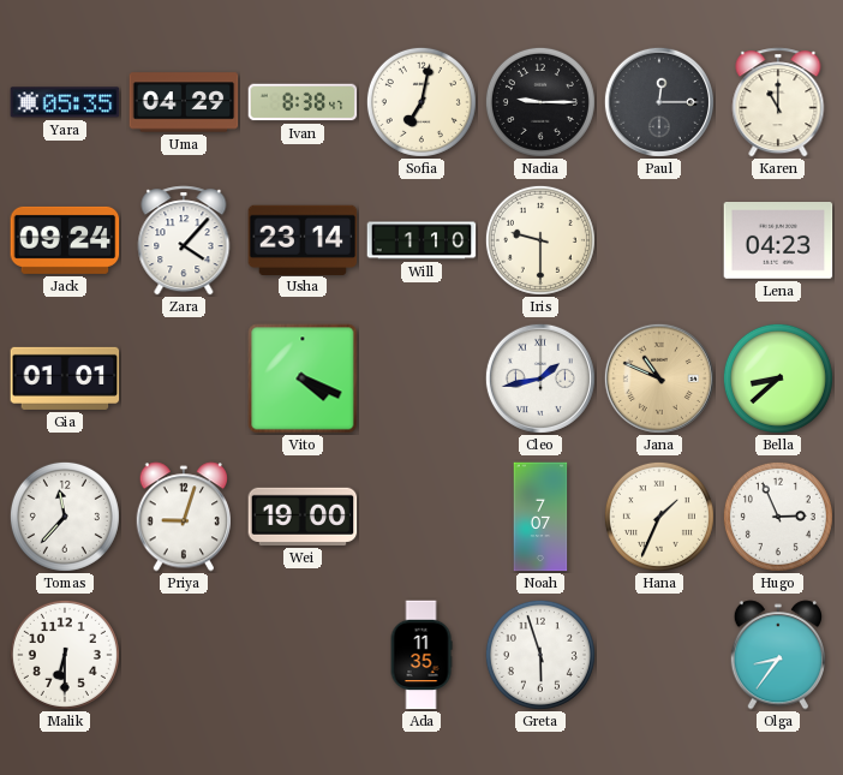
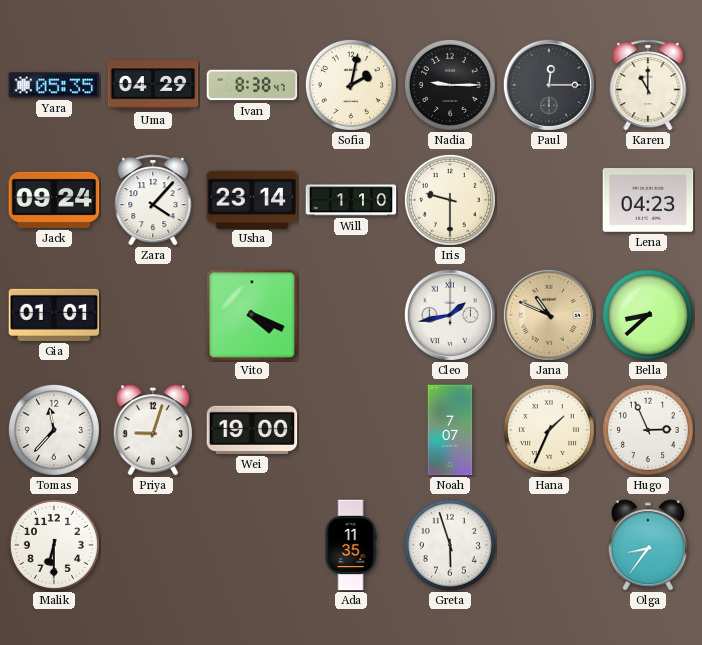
Sofia: 7:02 -> 2:02
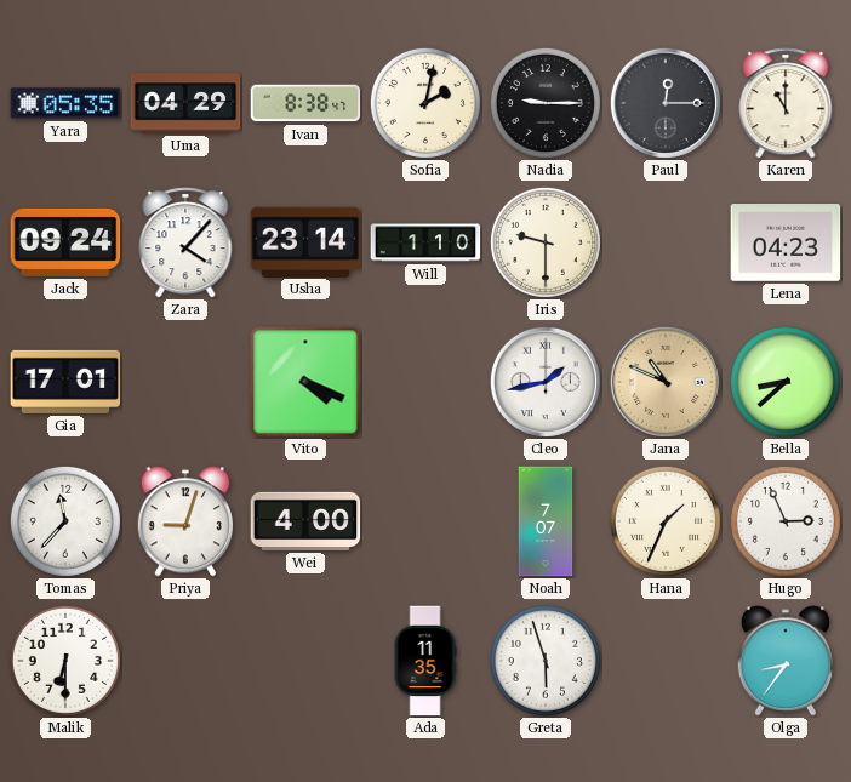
Gia: 01:01 -> 17:01
Wei: 19:00 -> 4:00
